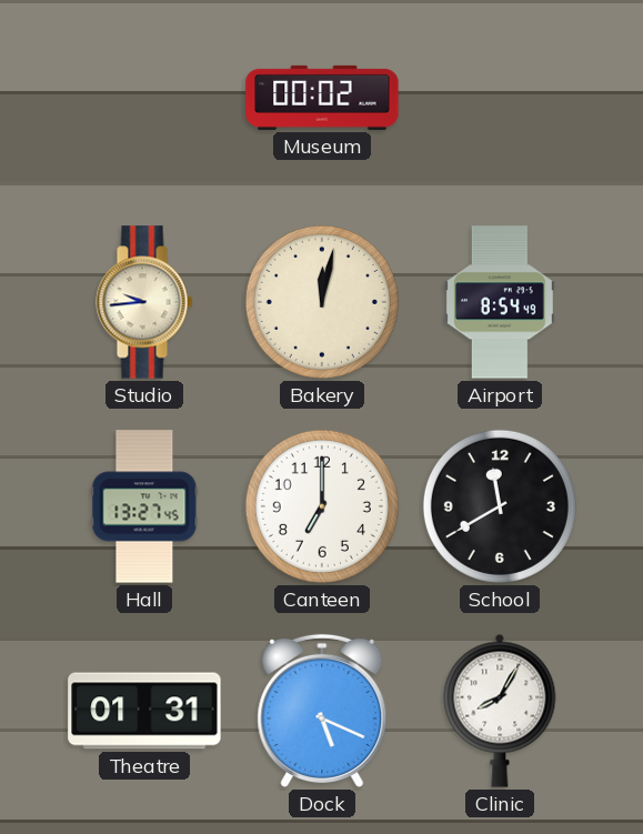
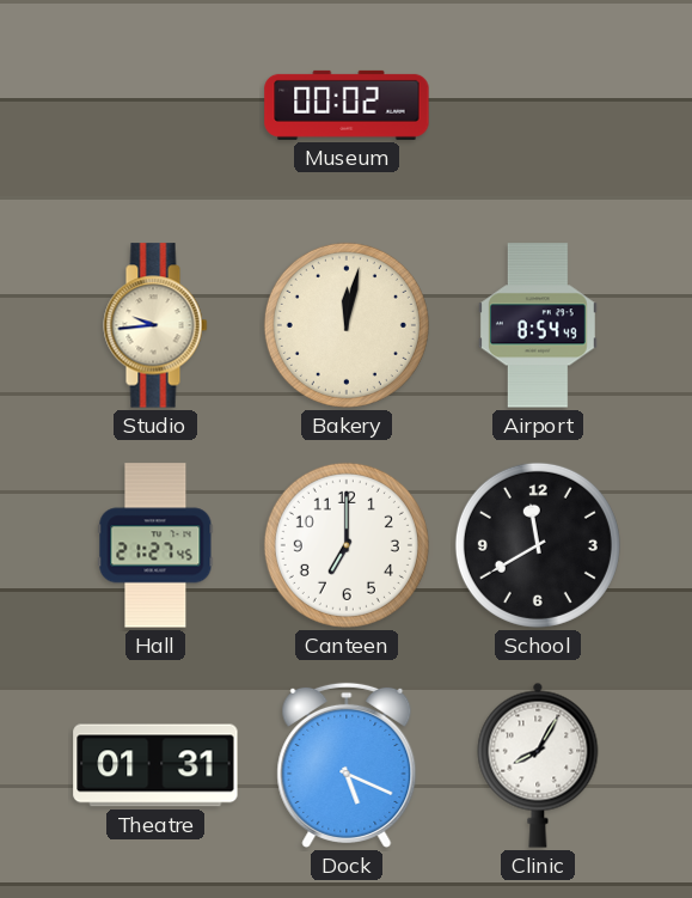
Hall: 13:27 -> 21:27
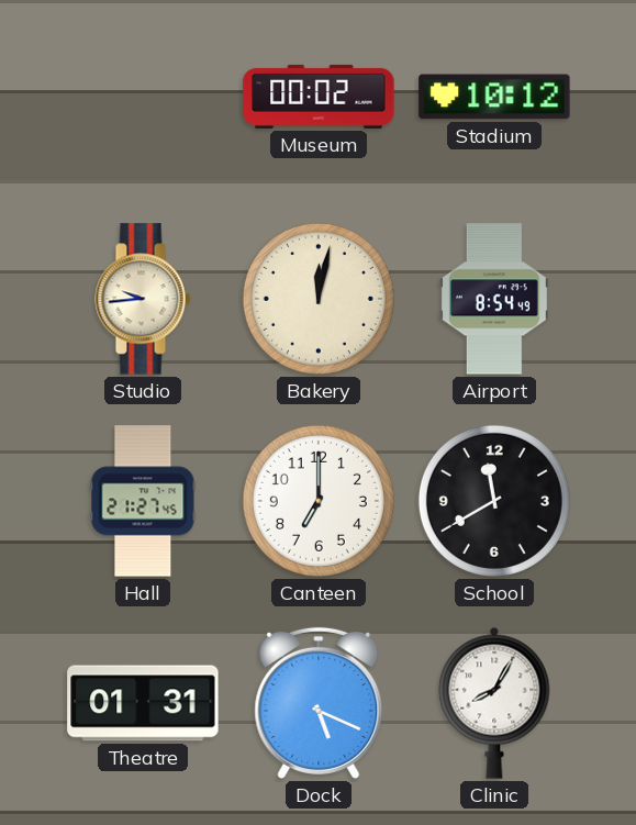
Stadium: none -> 10:12
